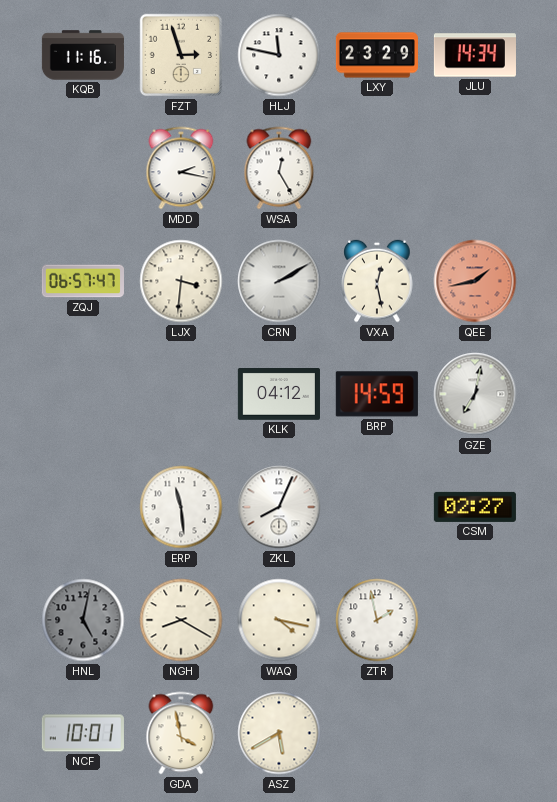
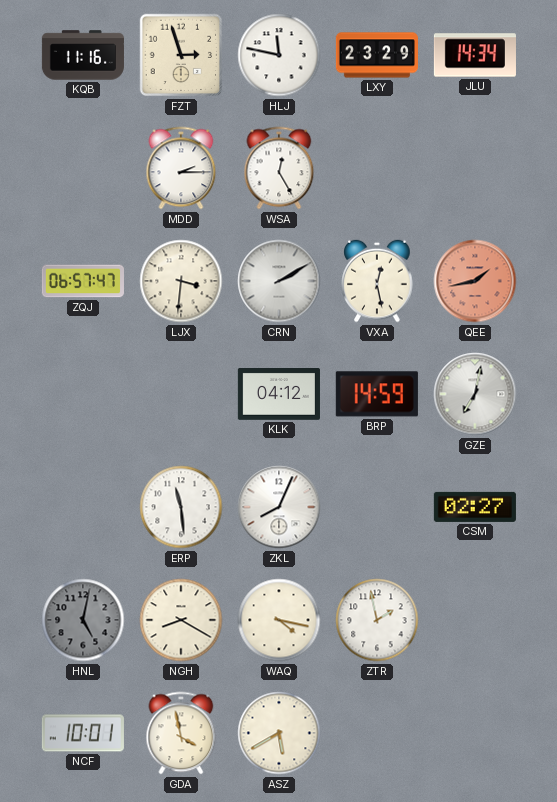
MDD: 2:17 -> 2:15
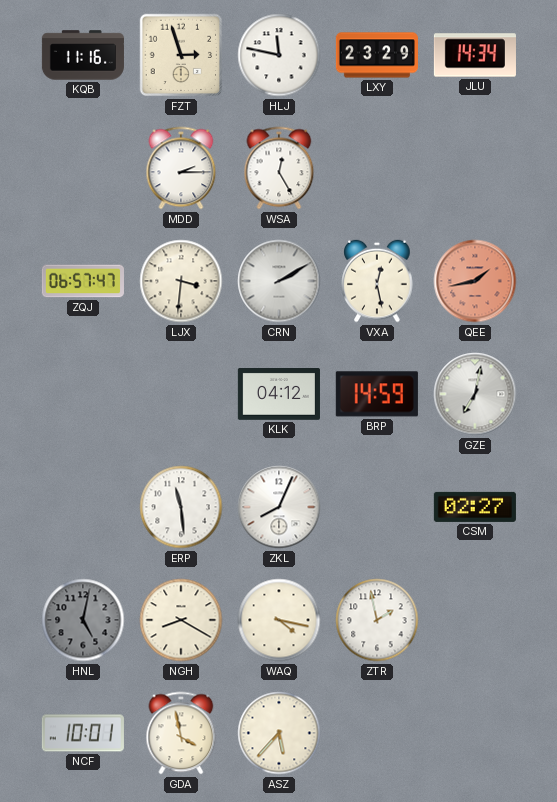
ASZ: 5:40 -> 5:37
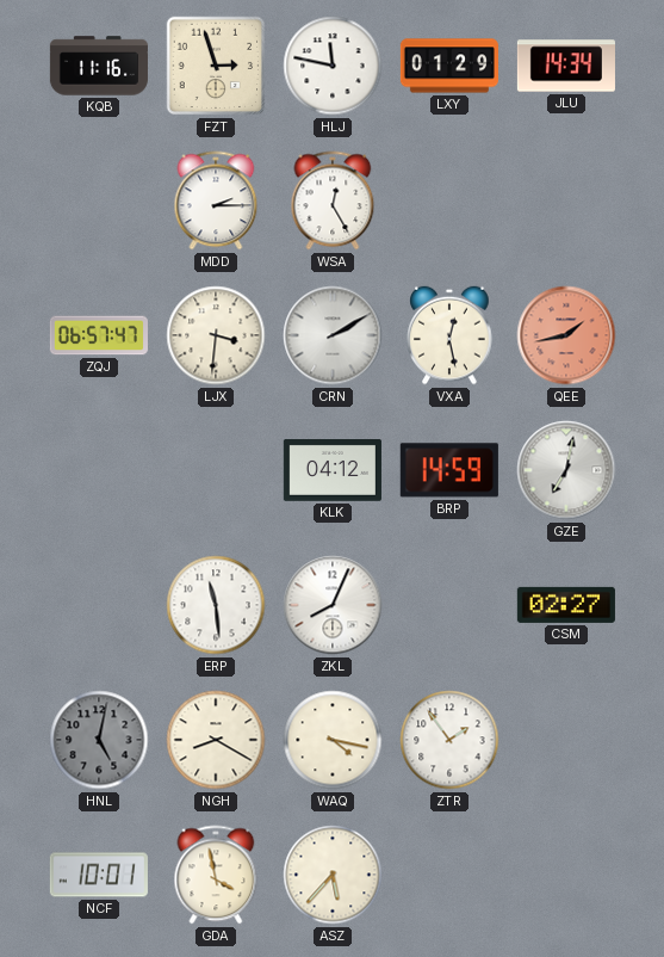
LXY: 23:29 -> 01:29
ZTR: 1:58 -> 1:54
